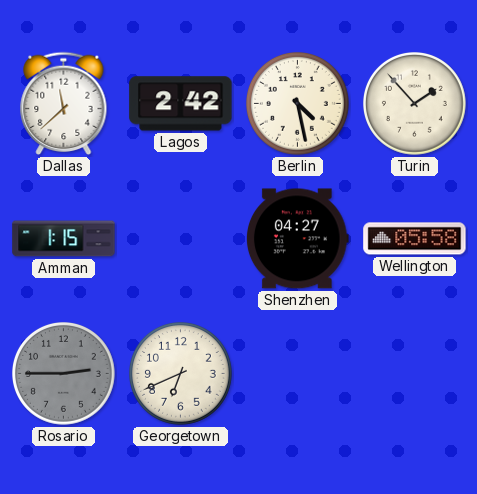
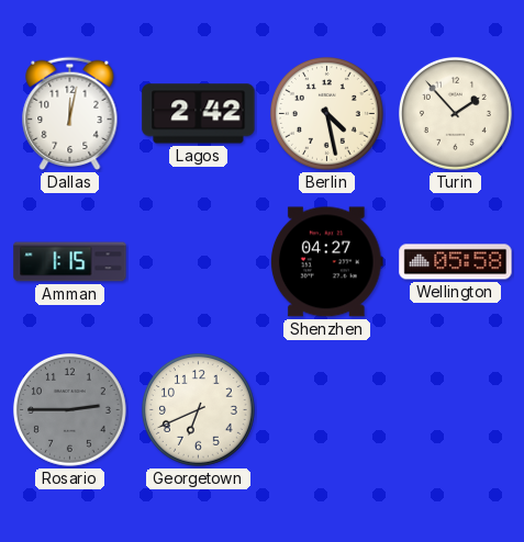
Dallas: 11:38 -> 12:02
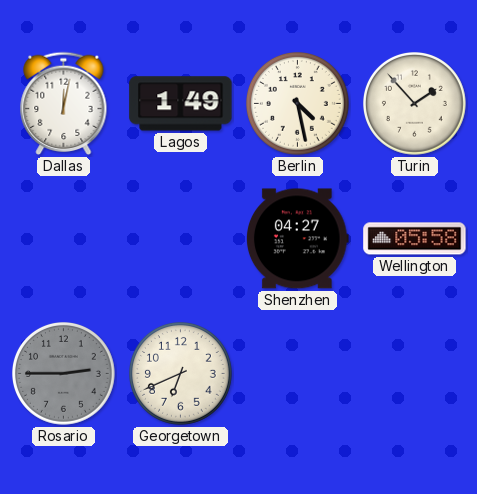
Lagos: 2:42 -> 1:49
Amman: 1:15 -> none
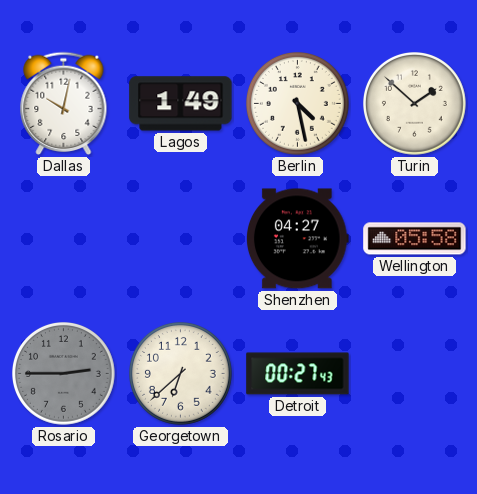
Dallas: 12:02 -> 10:02
Turin: 1:53 -> 1:52
Georgetown: 6:41 -> 6:38
Detroit: none -> 00:27
